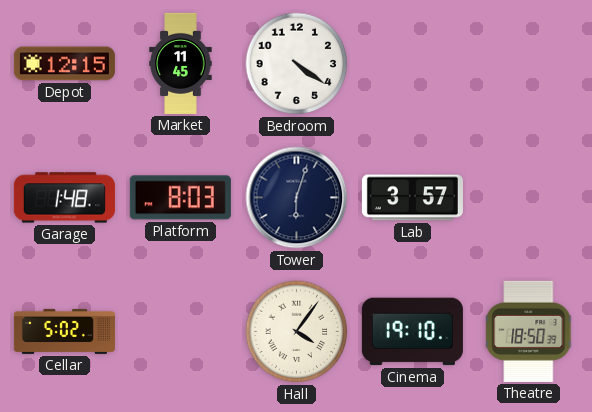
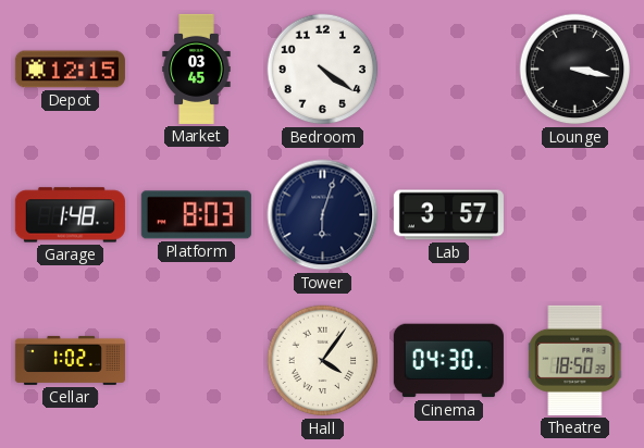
Market: 11:45 -> 03:45
Lounge: none -> 3:17
Cellar: 5:02 -> 1:02
Cinema: 19:10 -> 04:30
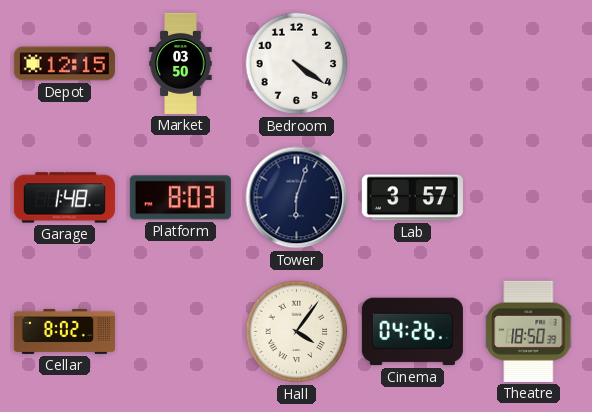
Market: 03:45 -> 03:50
Lounge: 3:17 -> none
Cellar: 1:02 -> 8:02
Cinema: 04:30 -> 04:26
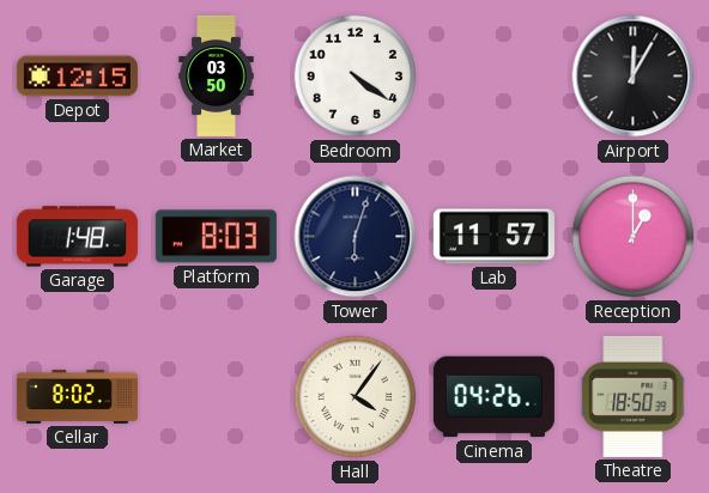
Airport: none -> 12:05
Lab: 3:57 -> 11:57
Reception: none -> 1:00
